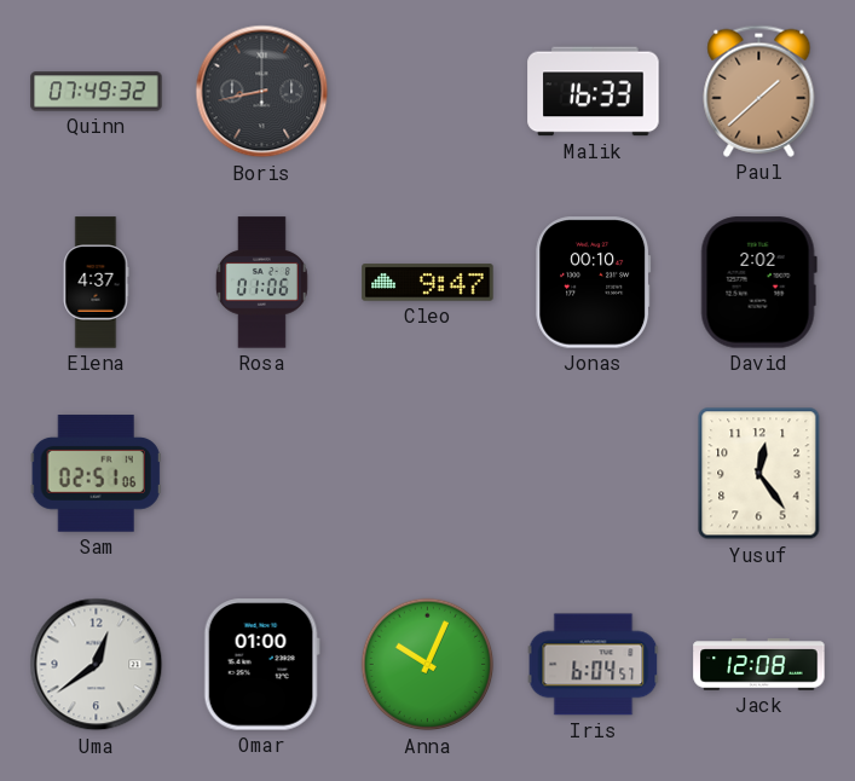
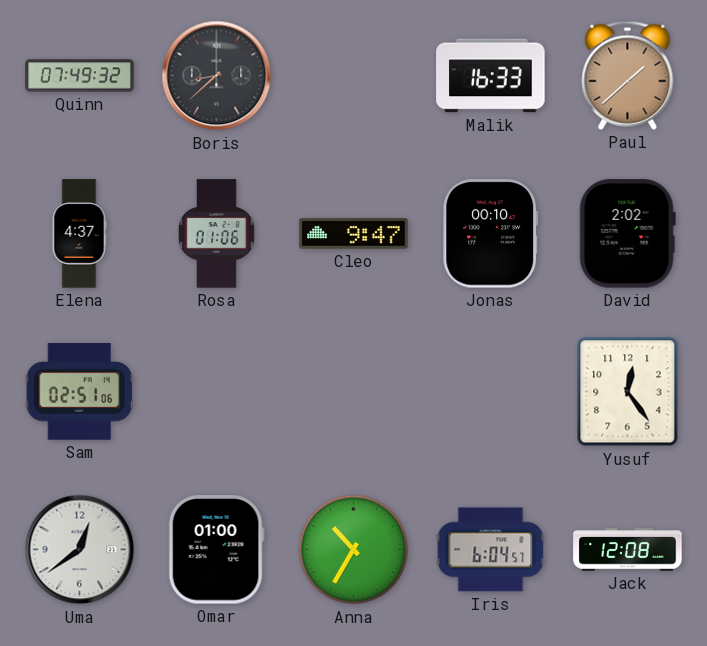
Boris: 8:43 -> 8:38
Anna: 10:04 -> 10:35
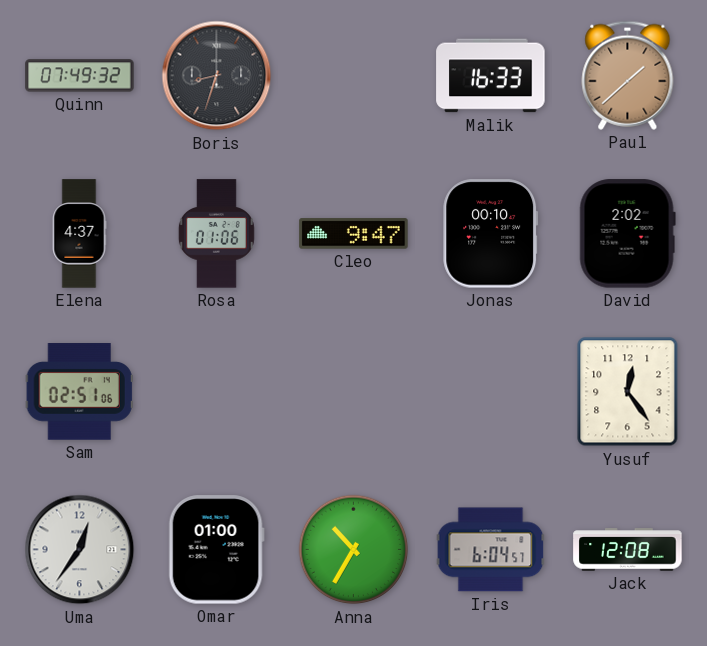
Boris: 8:38 -> 8:33
Uma: 12:39 -> 12:36
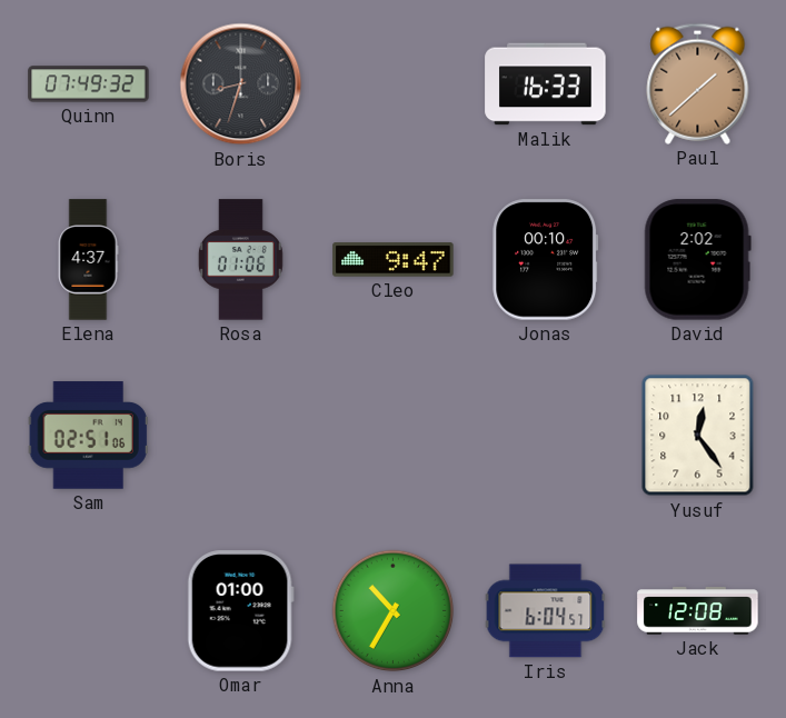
Uma: 12:36 -> none
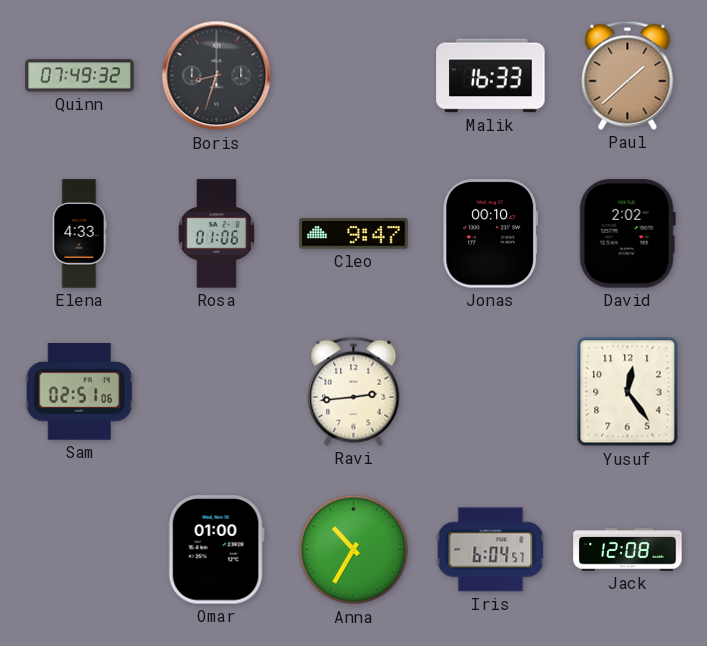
Elena: 4:37 -> 4:33
Ravi: none -> 2:44
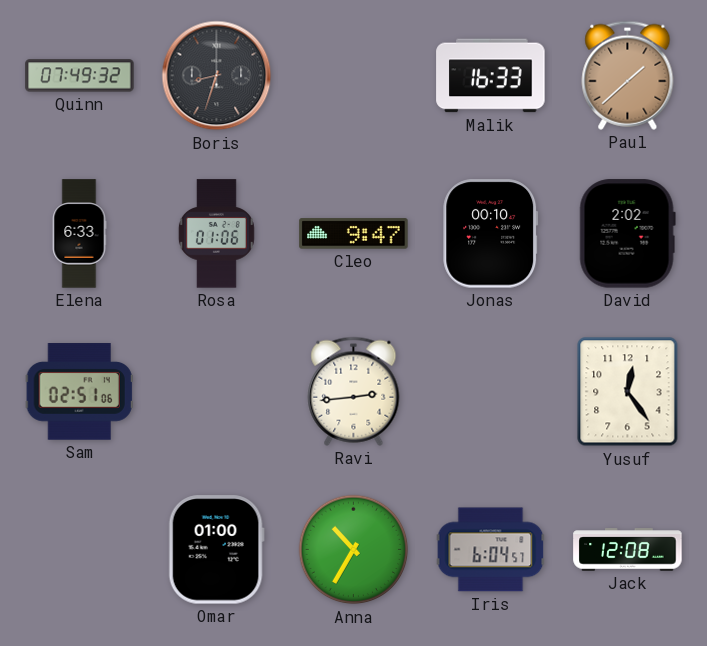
Elena: 4:33 -> 6:33
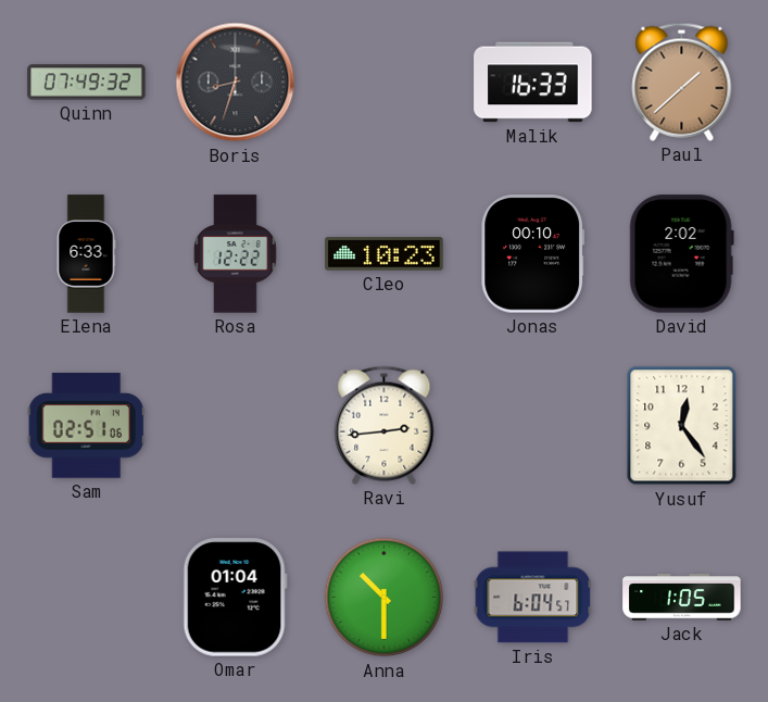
Rosa: 01:06 -> 12:22
Cleo: 9:47 -> 10:23
Omar: 01:00 -> 01:04
Anna: 10:35 -> 10:30
Jack: 12:08 -> 1:05
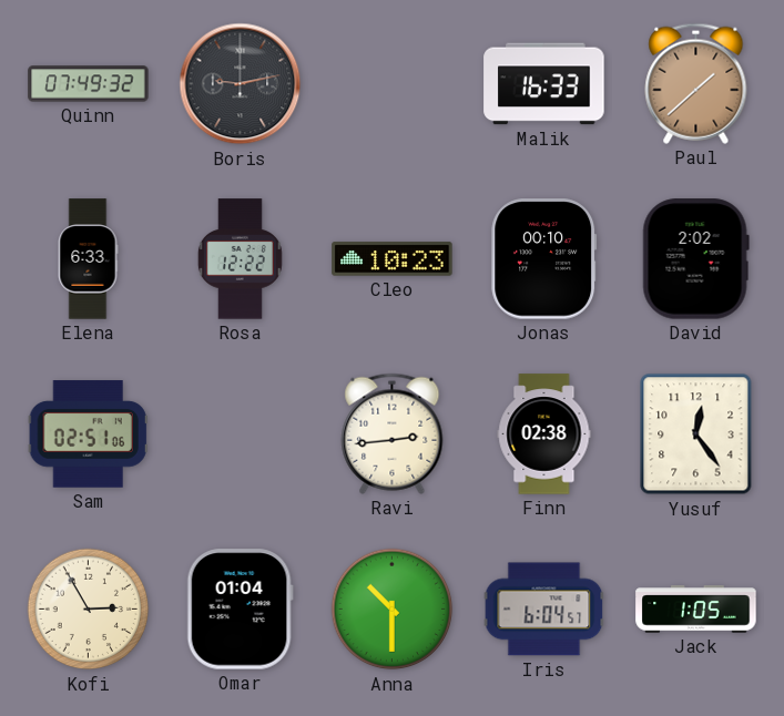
Boris: 8:33 -> 9:13
Finn: none -> 02:38
Kofi: none -> 2:55
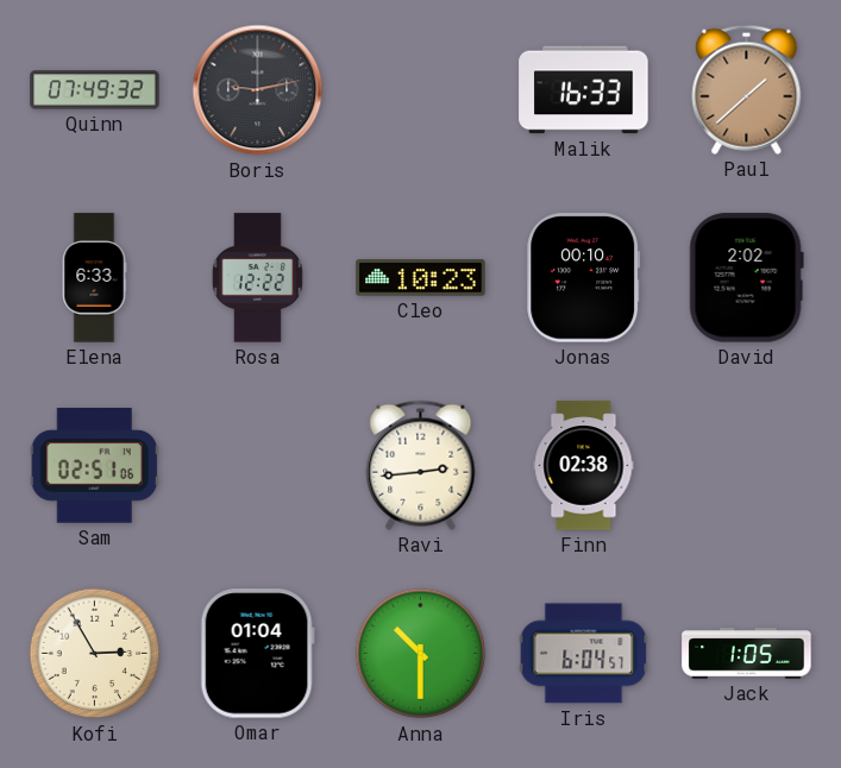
Yusuf: 12:24 -> none
